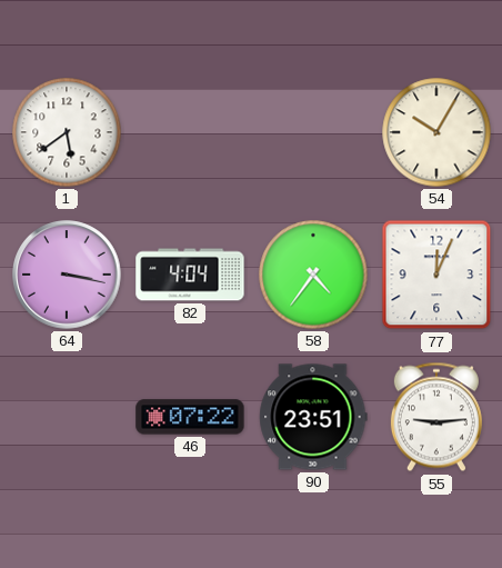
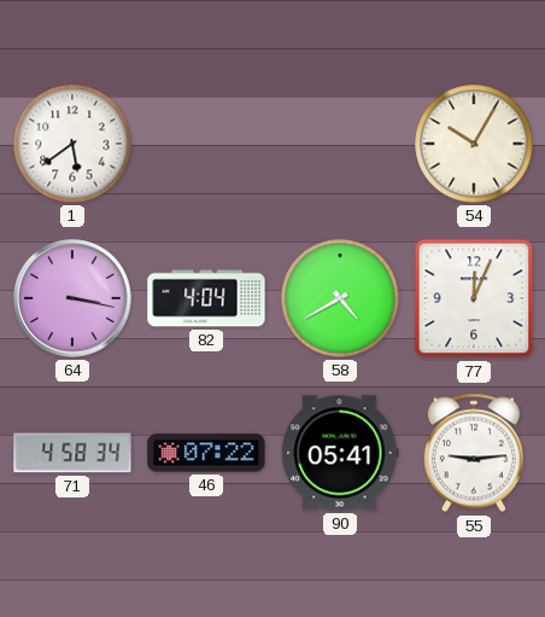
58: 4:36 -> 4:40
71: none -> 4:58
90: 23:51 -> 05:41
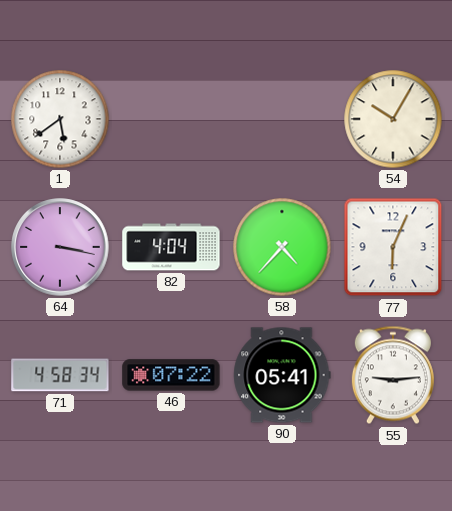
58: 4:40 -> 4:37
77: 12:04 -> 6:04
